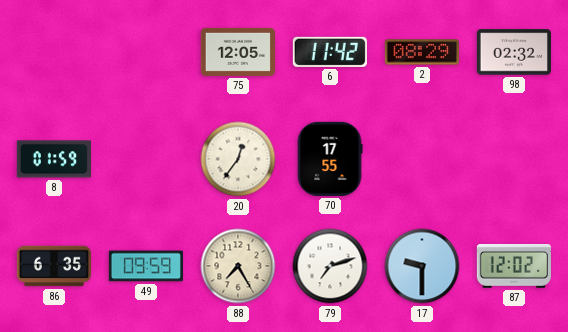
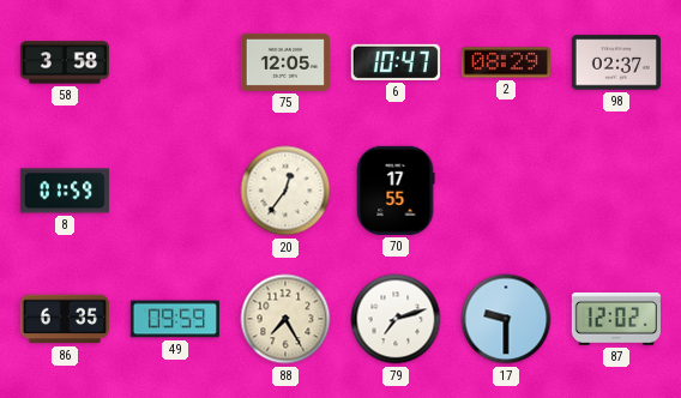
58: none -> 3:58
6: 11:42 -> 10:47
98: 02:32 -> 02:37
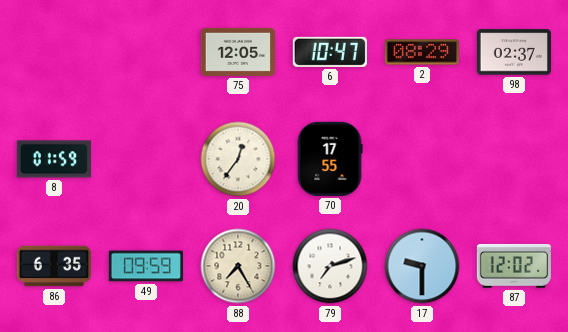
58: 3:58 -> none
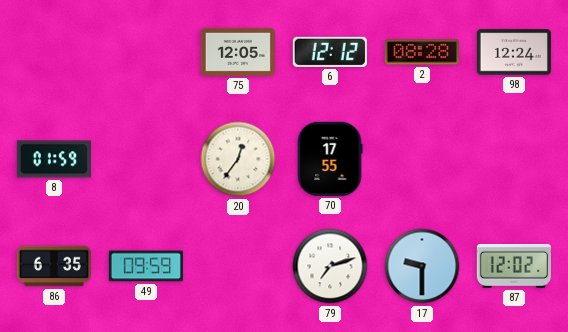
6: 10:47 -> 12:12
2: 08:29 -> 08:28
98: 02:37 -> 12:24
88: 7:25 -> none
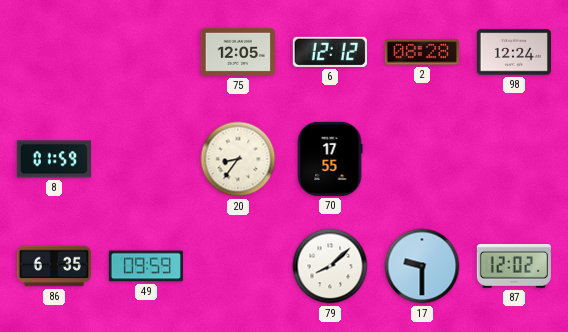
20: 12:36 -> 8:36
79: 7:12 -> 8:08
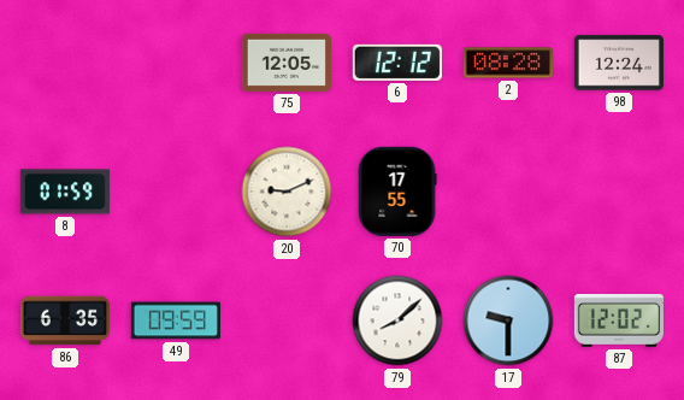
20: 8:36 -> 9:11
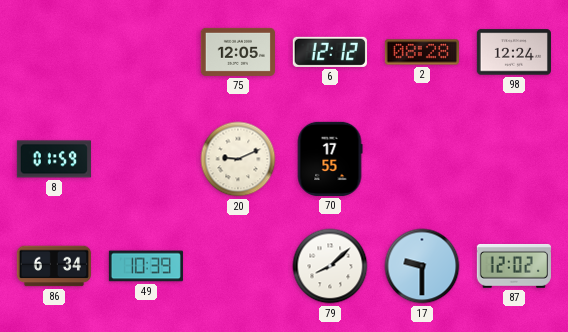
86: 6:35 -> 6:34
49: 09:59 -> 10:39
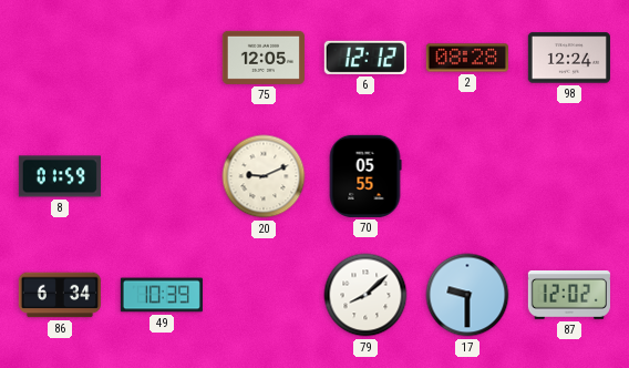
70: 17:55 -> 05:55
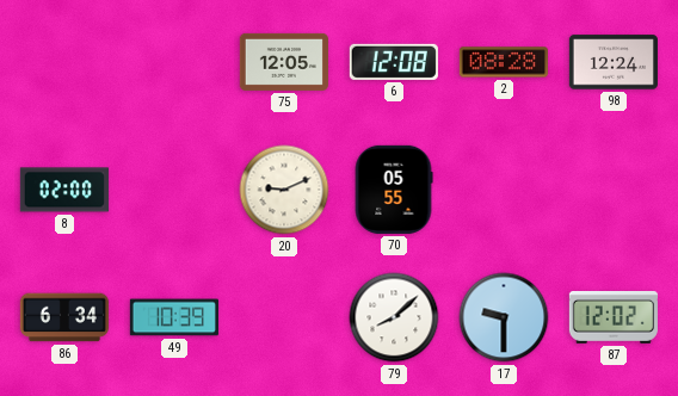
6: 12:12 -> 12:08
8: 01:59 -> 02:00
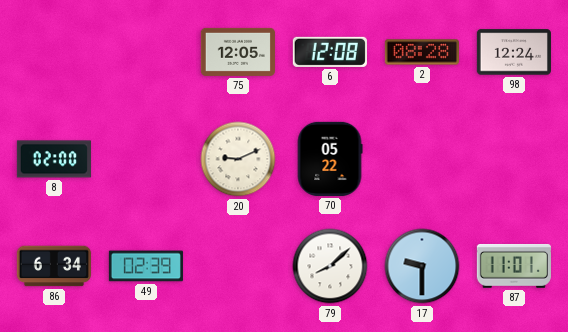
70: 05:55 -> 05:22
49: 10:39 -> 02:39
87: 12:02 -> 11:01
